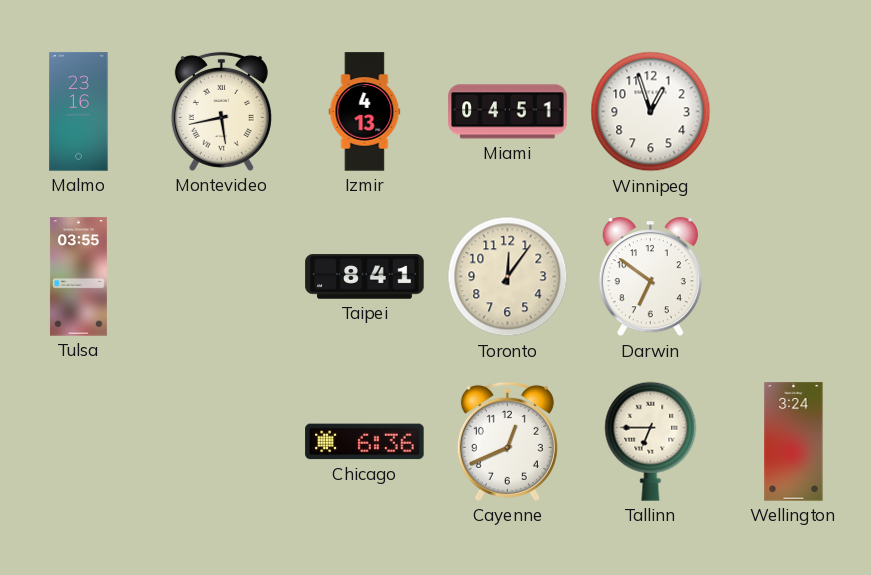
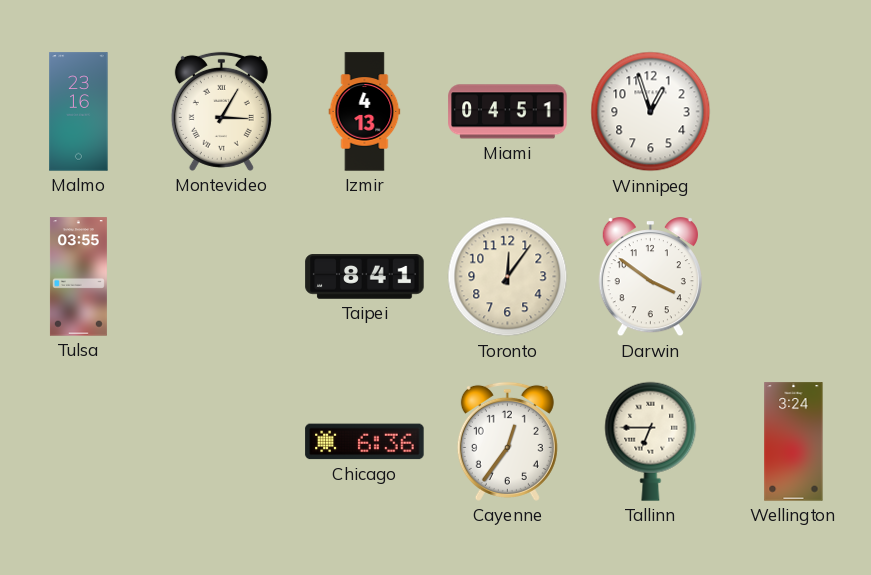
Montevideo: 5:43 -> 3:05
Darwin: 6:51 -> 3:51
Cayenne: 12:41 -> 12:36
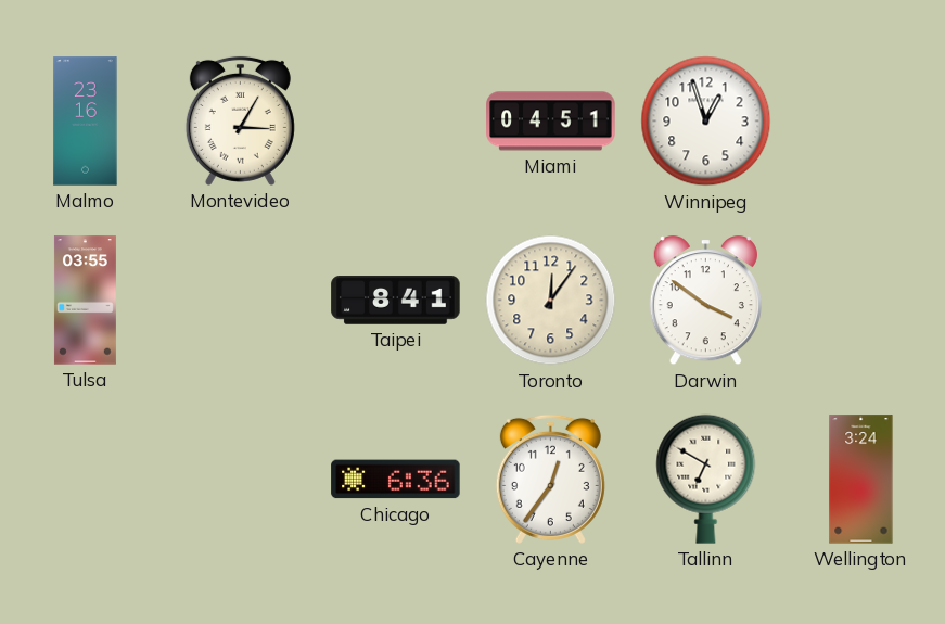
Izmir: 4:13 -> none
Tallinn: 6:45 -> 6:50
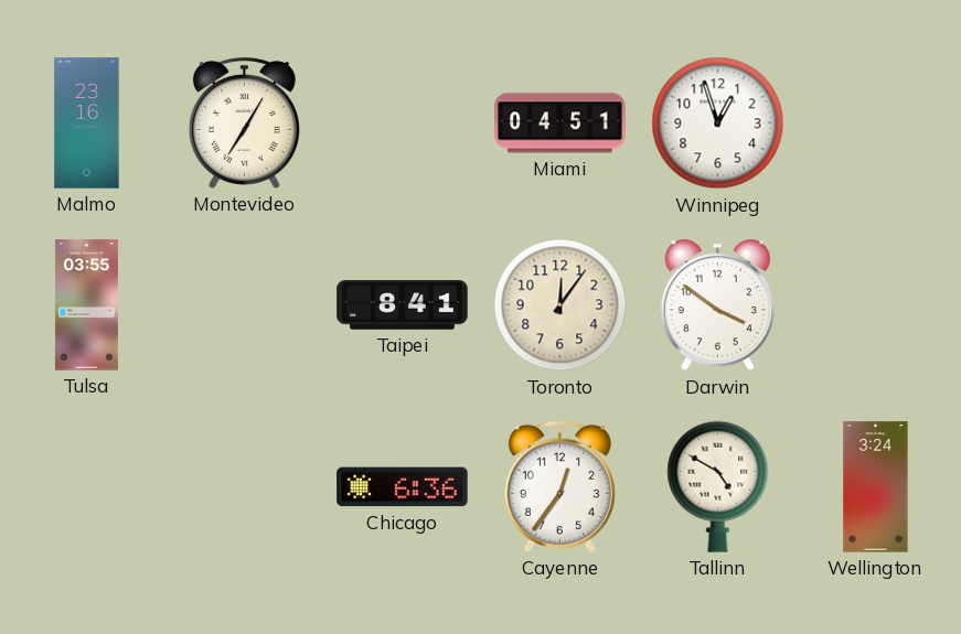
Montevideo: 3:05 -> 7:05
Tallinn: 6:50 -> 4:50
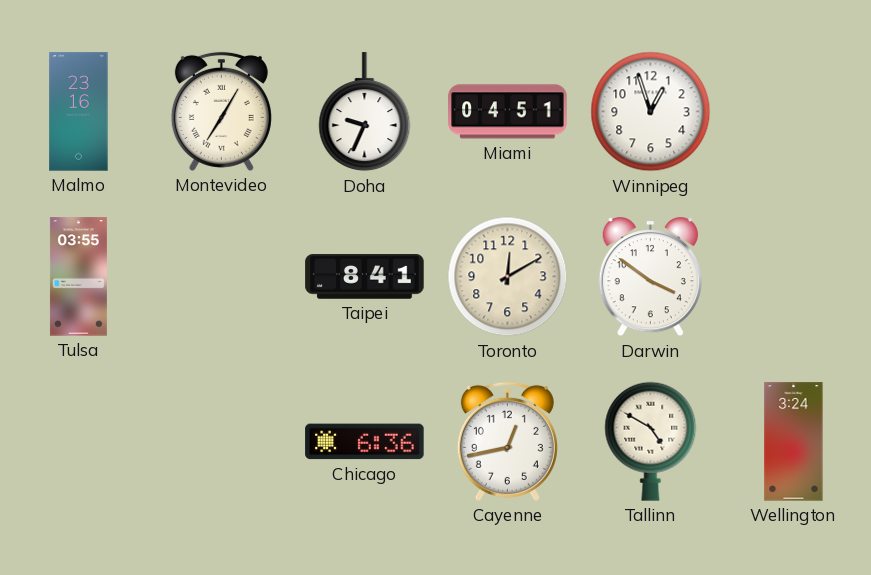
Doha: none -> 9:34
Toronto: 12:06 -> 12:10
Cayenne: 12:36 -> 12:43
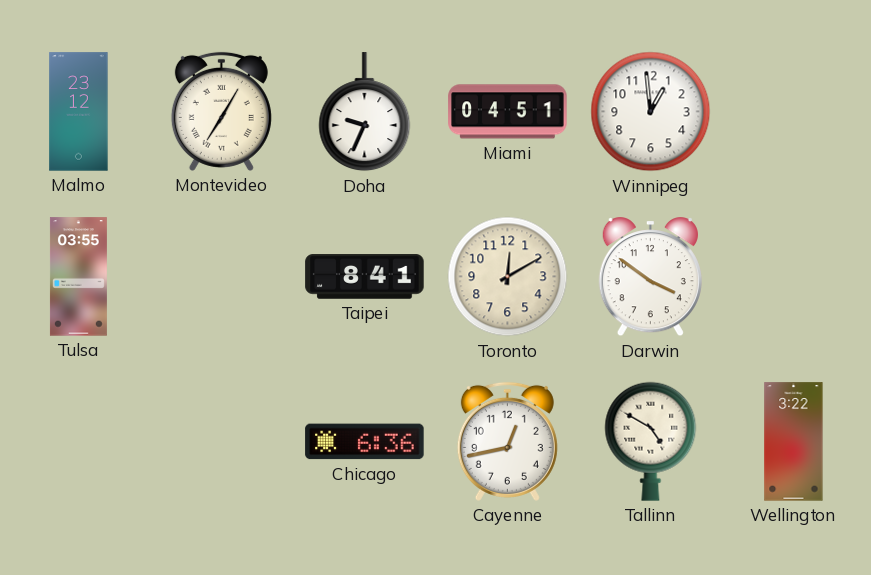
Malmo: 23:16 -> 23:12
Winnipeg: 12:57 -> 12:59
Wellington: 3:24 -> 3:22
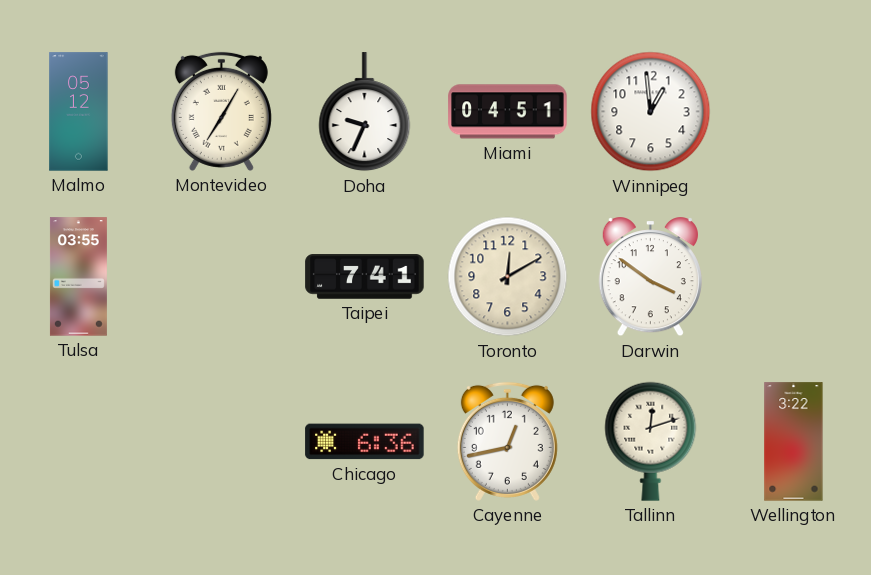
Malmo: 23:12 -> 05:12
Taipei: 8:41 -> 7:41
Tallinn: 4:50 -> 12:12
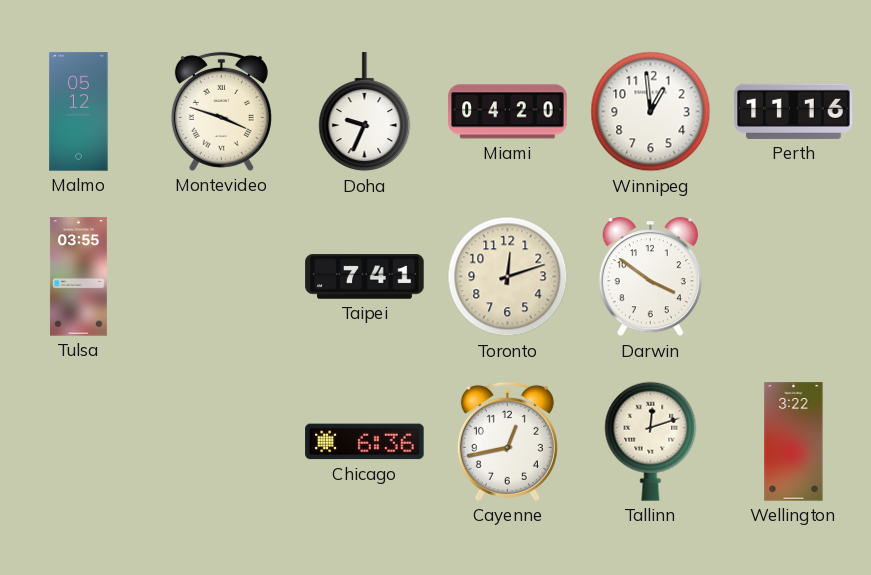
Montevideo: 7:05 -> 3:48
Miami: 04:51 -> 04:20
Perth: none -> 11:16
Toronto: 12:10 -> 12:12
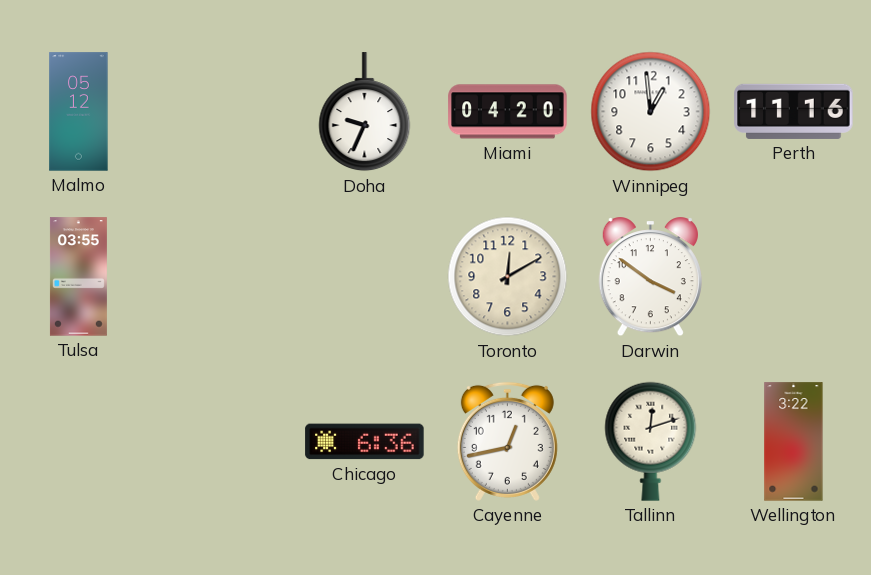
Montevideo: 3:48 -> none
Taipei: 7:41 -> none
Toronto: 12:12 -> 12:10
